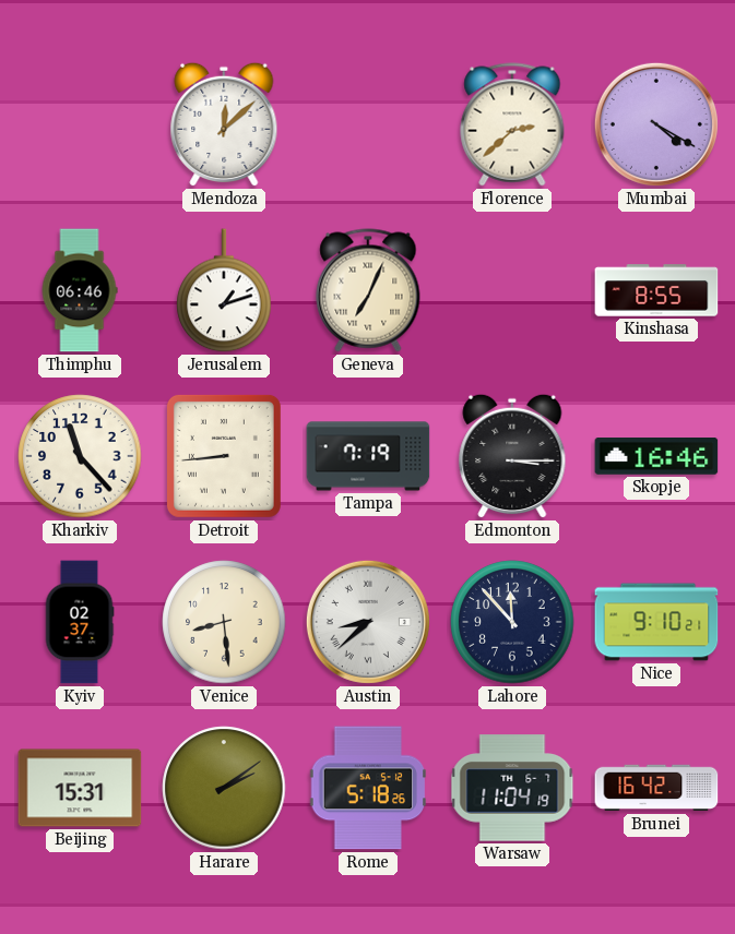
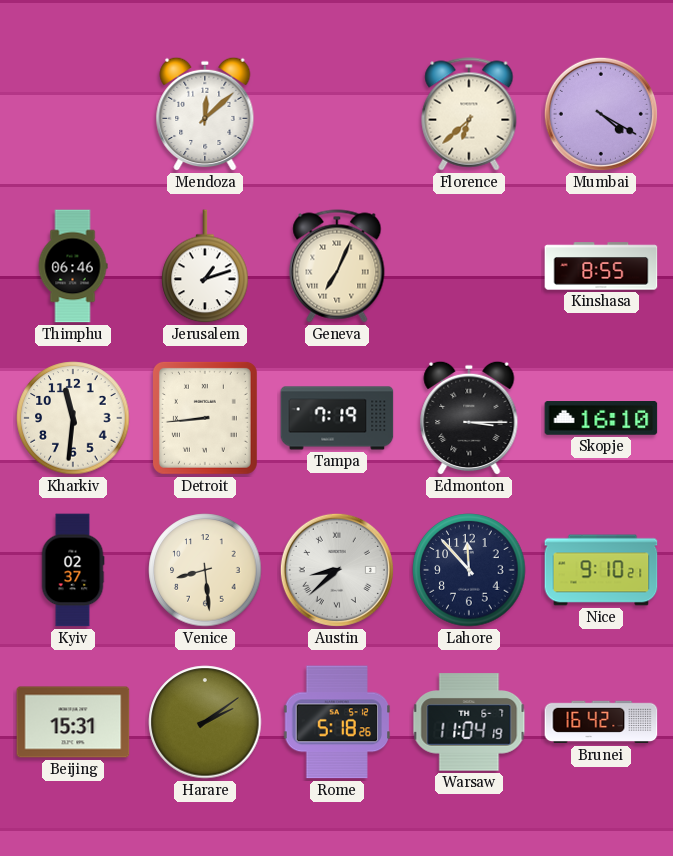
Florence: 2:38 -> 6:38
Kharkiv: 11:23 -> 11:31
Skopje: 16:46 -> 16:10
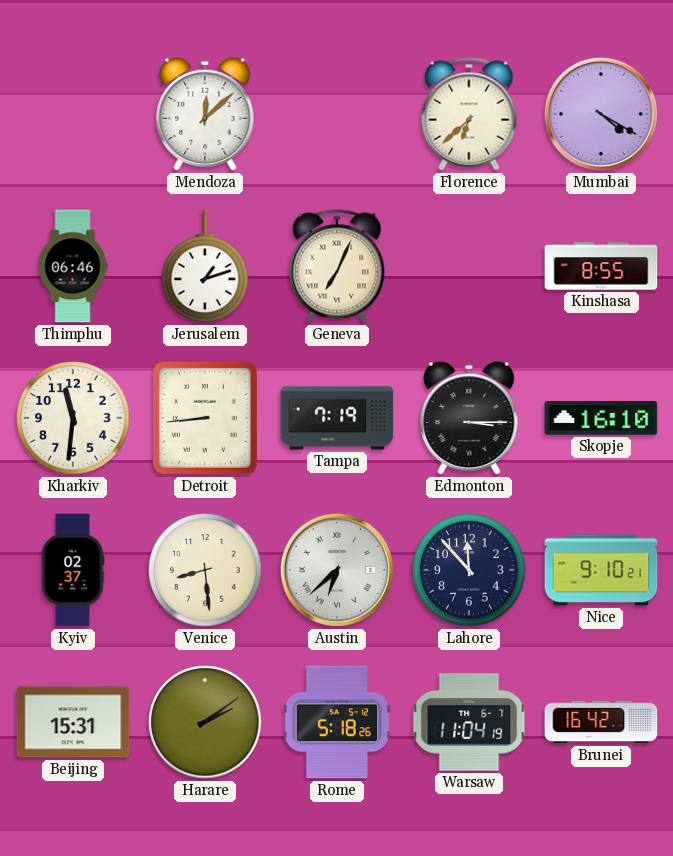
Austin: 8:38 -> 6:38
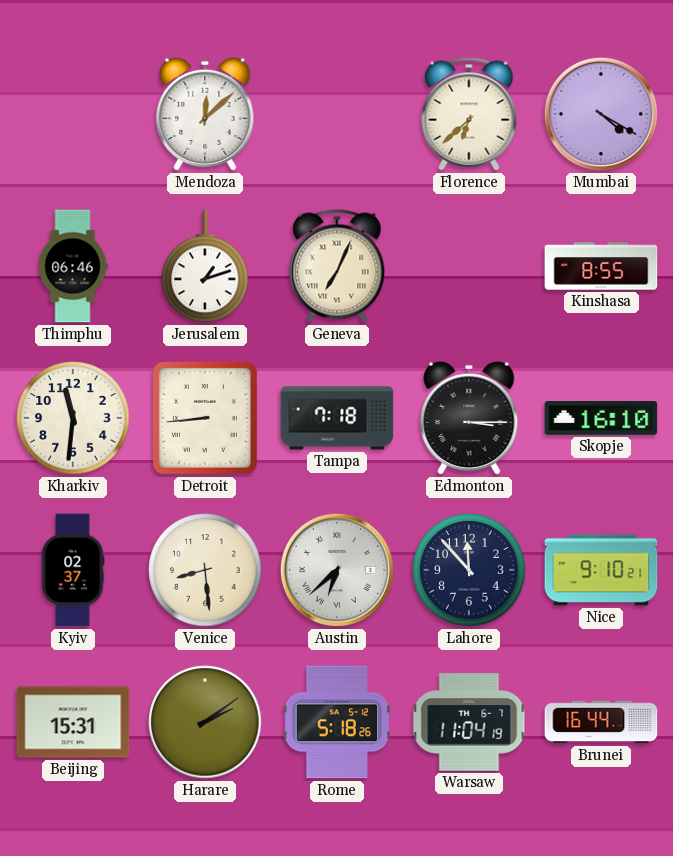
Tampa: 7:19 -> 7:18
Brunei: 16:42 -> 16:44
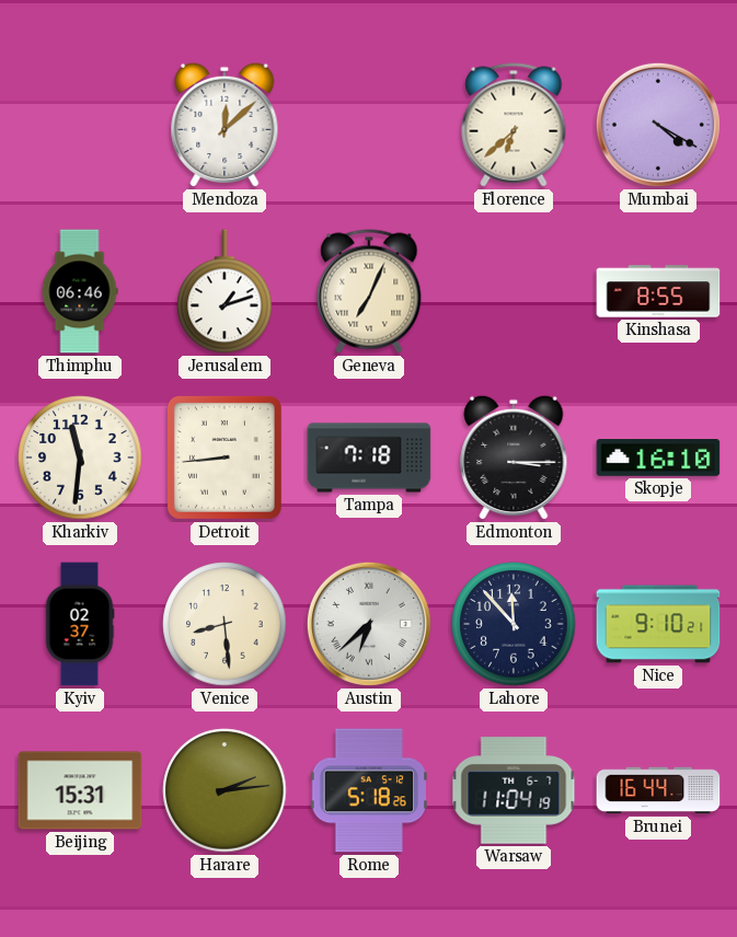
Harare: 2:09 -> 2:14
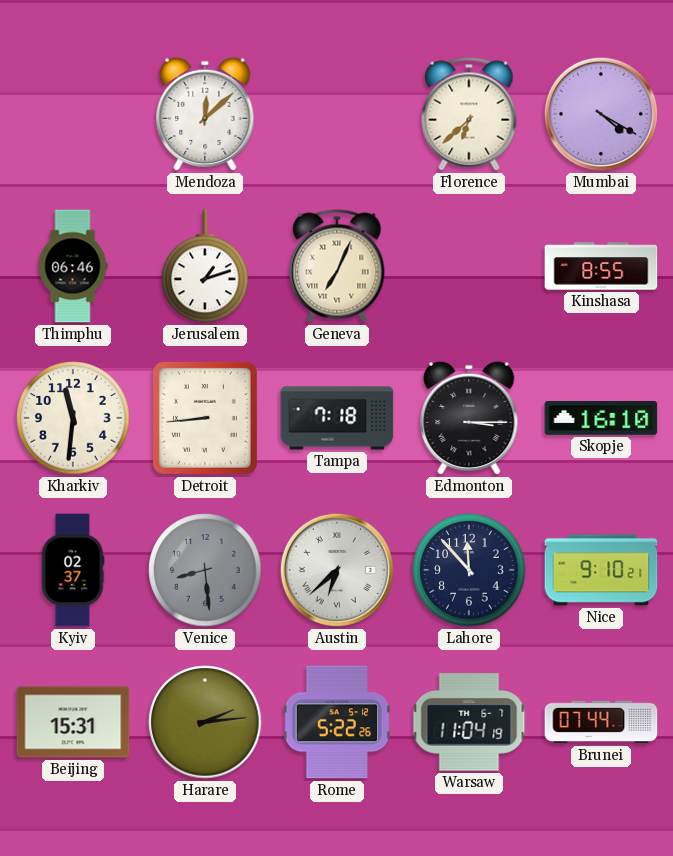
Venice dial: cream -> grey
Rome: 5:18 -> 5:22
Brunei: 16:44 -> 07:44
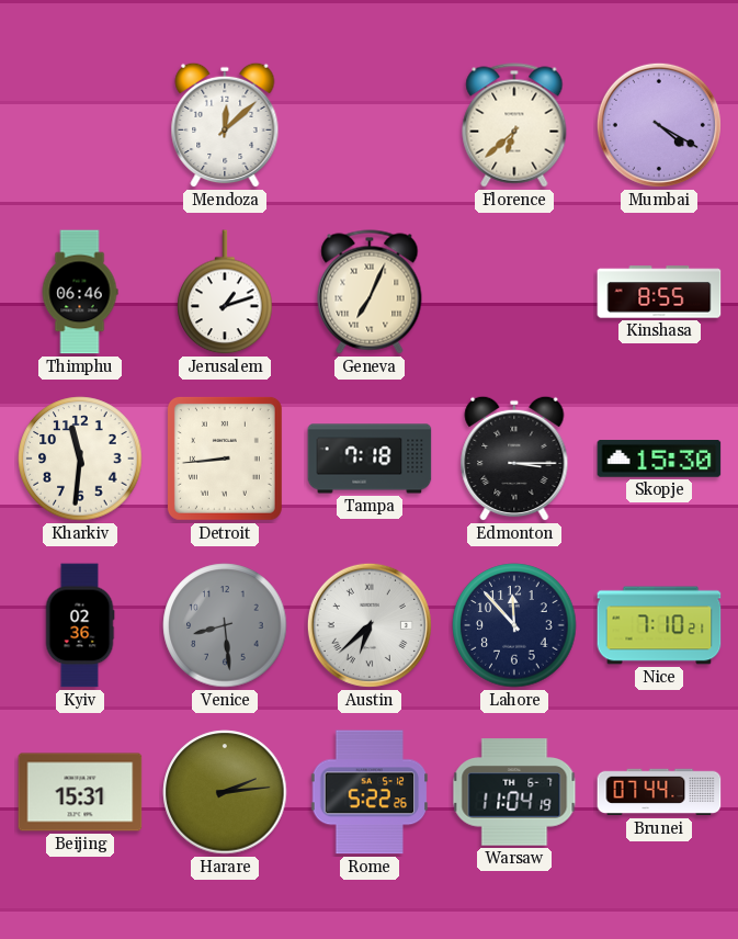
Skopje: 16:10 -> 15:30
Kyiv: 02:37 -> 02:36
Nice: 9:10 -> 7:10
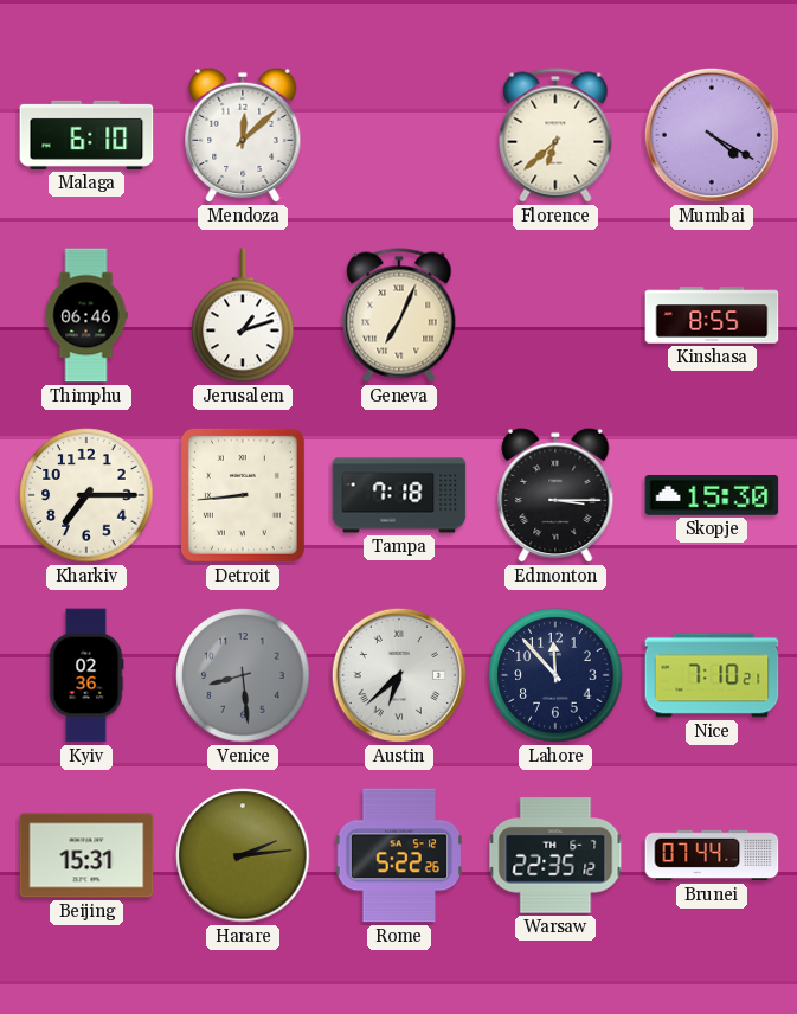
Malaga: none -> 6:10
Kharkiv: 11:31 -> 7:15
Warsaw: 11:04 -> 22:35
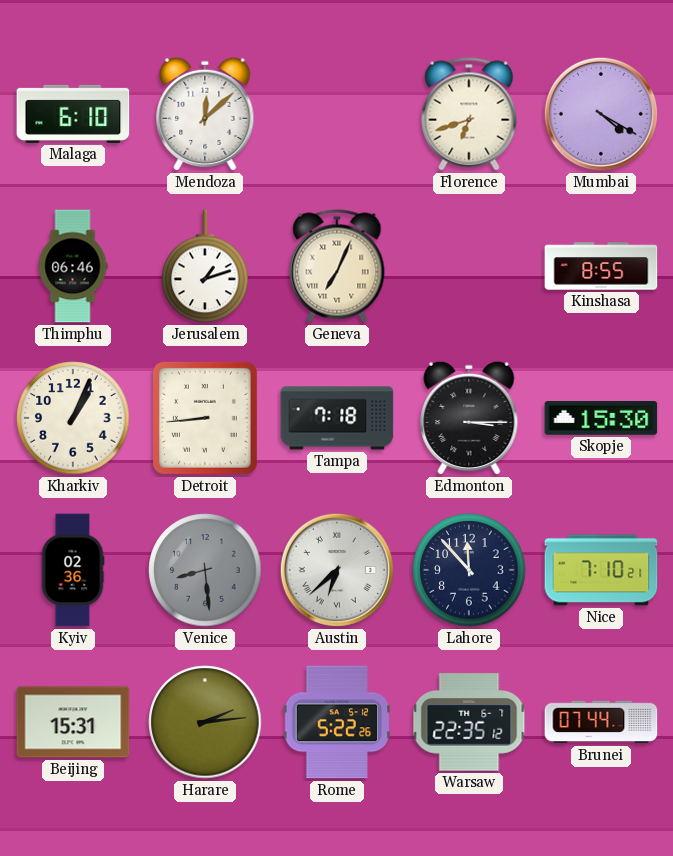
Florence: 6:38 -> 6:42
Kharkiv: 7:15 -> 1:04
